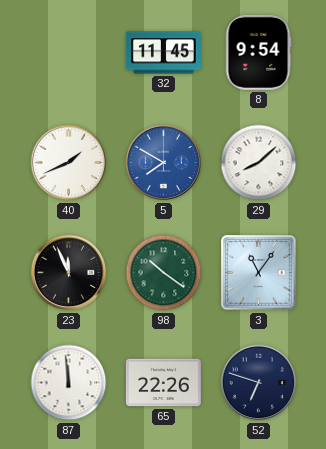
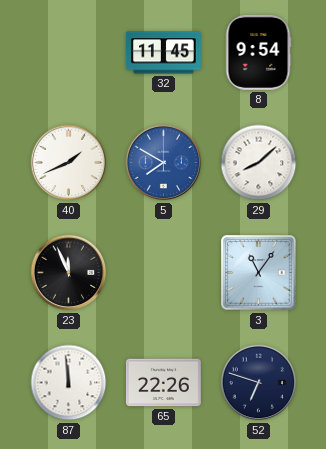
98: 10:21 -> none
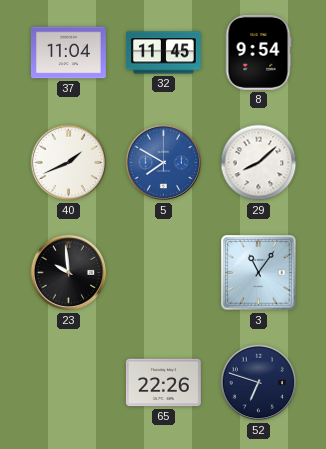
37: none -> 11:04
23: 11:56 -> 9:59
87: 11:59 -> none
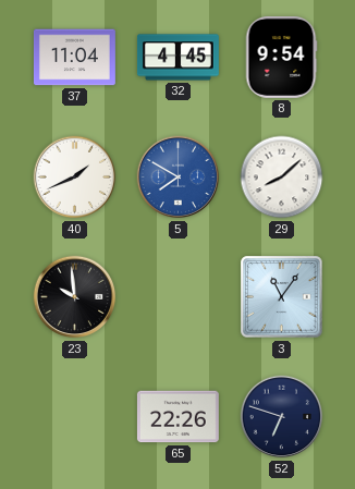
32: 11:45 -> 4:45
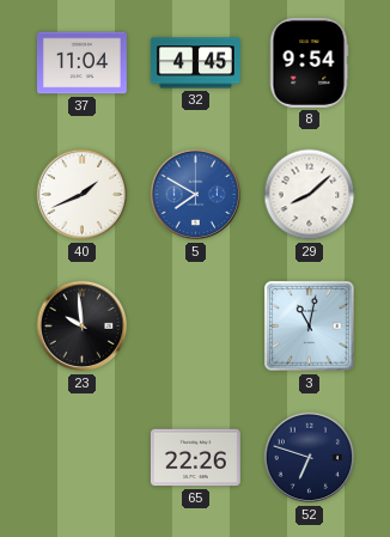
3: 11:06 -> 11:02
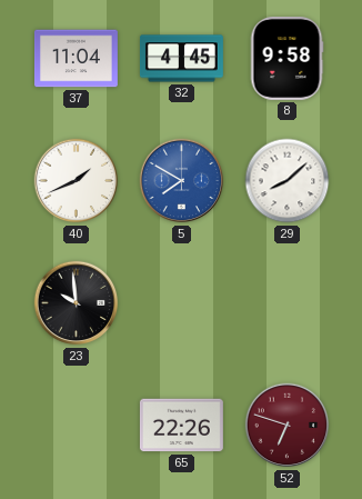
8: 9:54 -> 9:58
3: 11:02 -> none
52 dial: navy -> burgundy
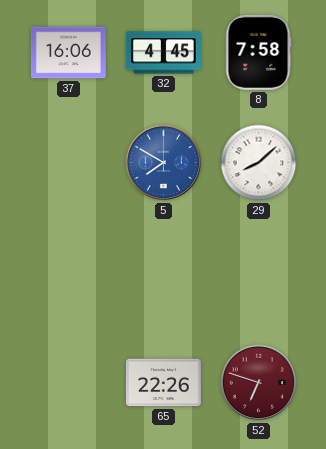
37: 11:04 -> 16:06
8: 9:58 -> 7:58
40: 1:41 -> none
23: 9:59 -> none
